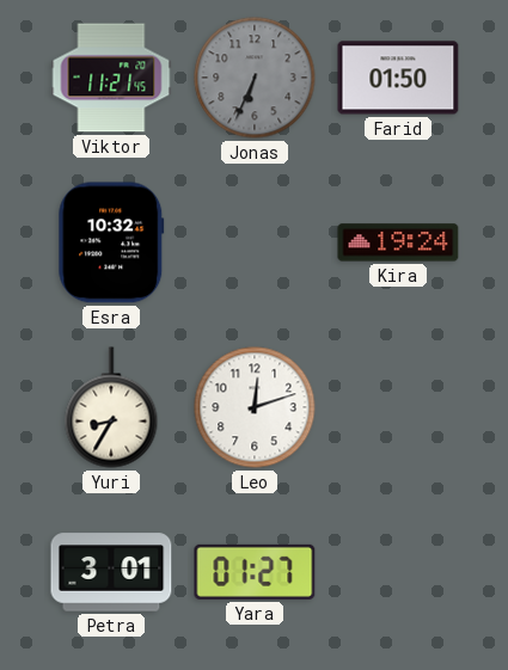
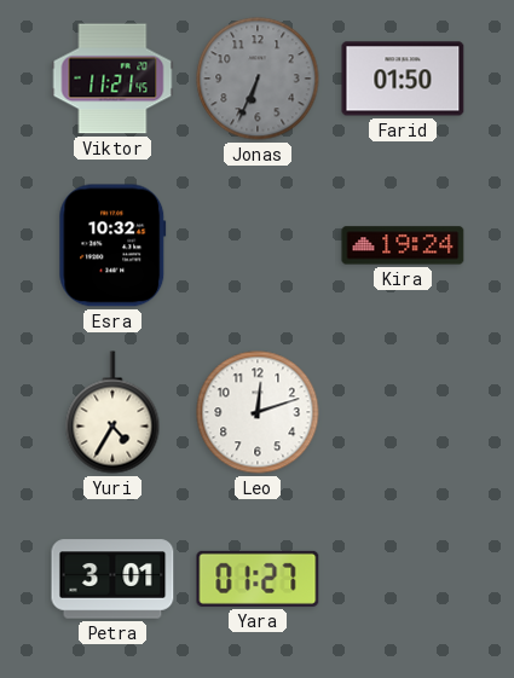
Yuri: 8:35 -> 4:35
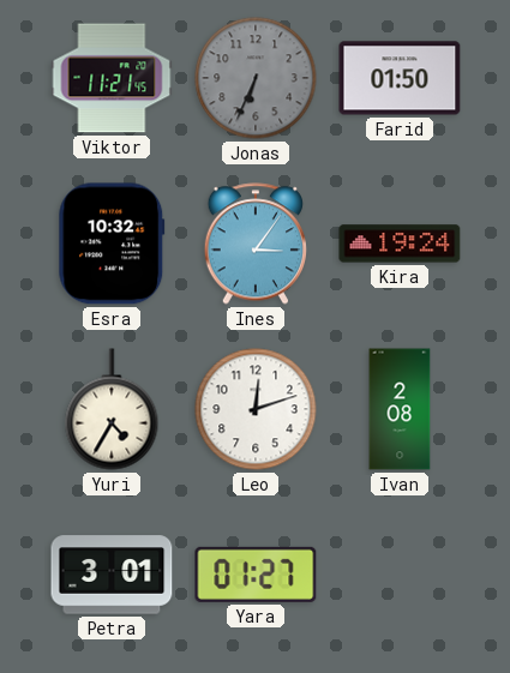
Ines: none -> 3:06
Ivan: none -> 2:08
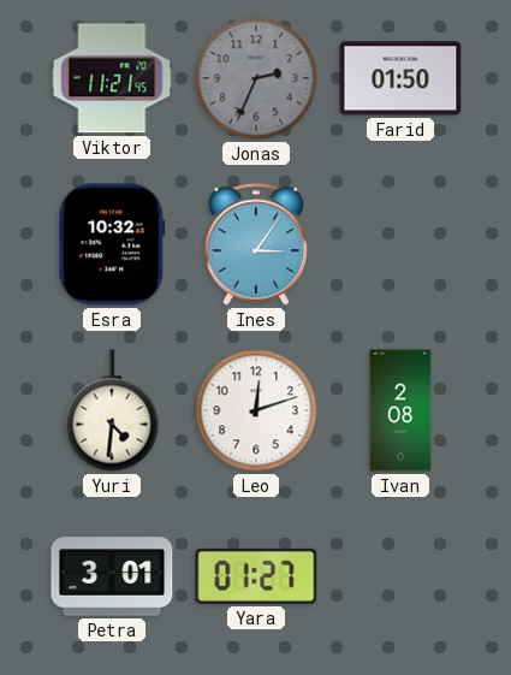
Jonas: 6:34 -> 2:34
Kira: 19:24 -> none
Yuri: 4:35 -> 4:31
